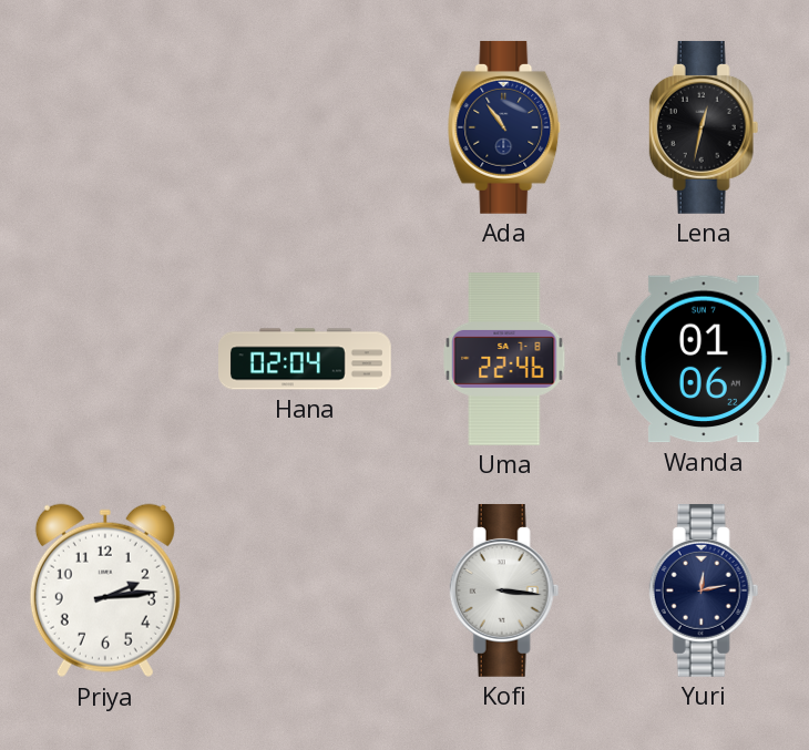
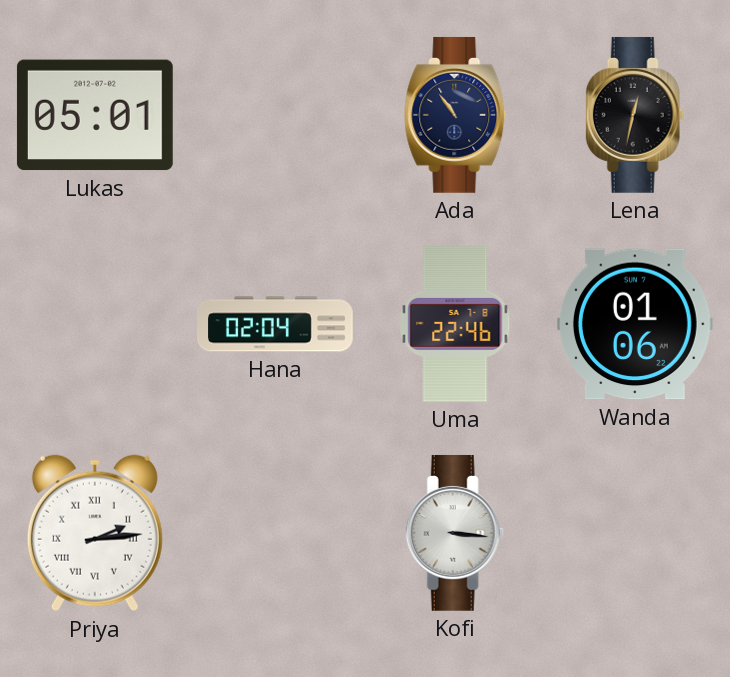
Lukas: none -> 05:01
Priya numerals: Arabic -> Roman
Yuri: 12:13 -> none
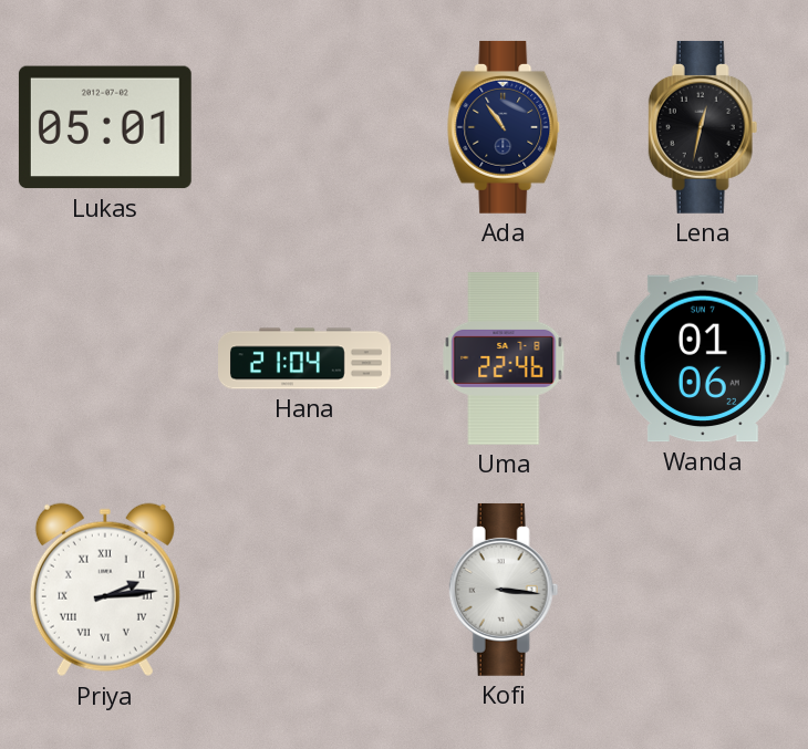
Hana: 02:04 -> 21:04
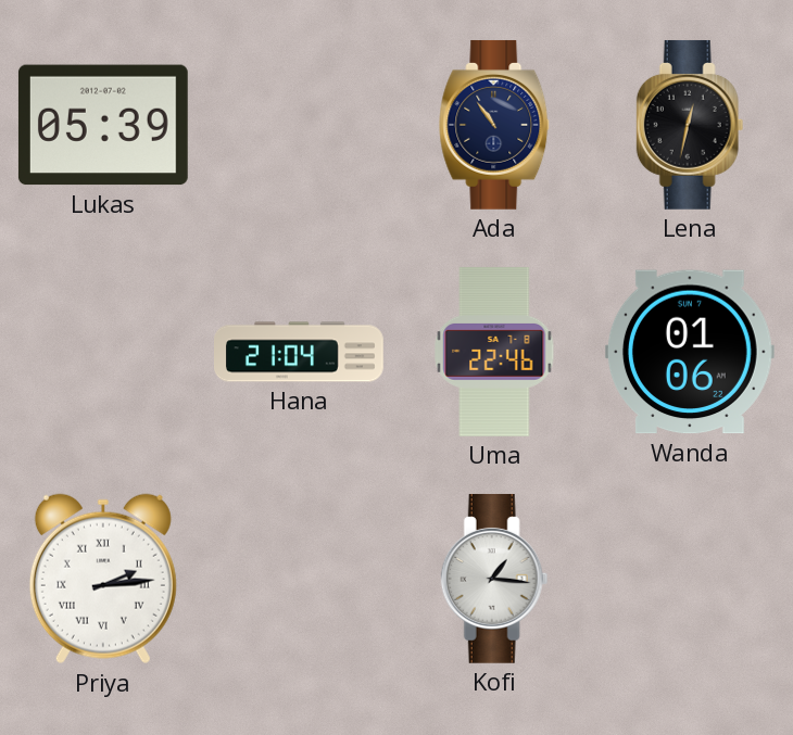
Lukas: 05:01 -> 05:39
Kofi: 3:16 -> 1:16
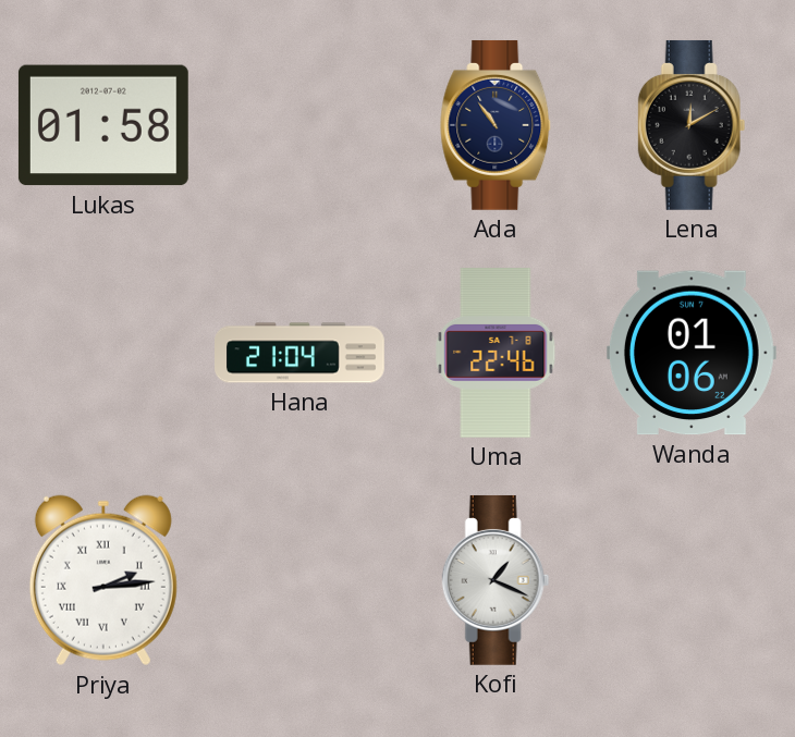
Lukas: 05:39 -> 01:58
Lena: 12:32 -> 12:10
Kofi: 1:16 -> 1:19
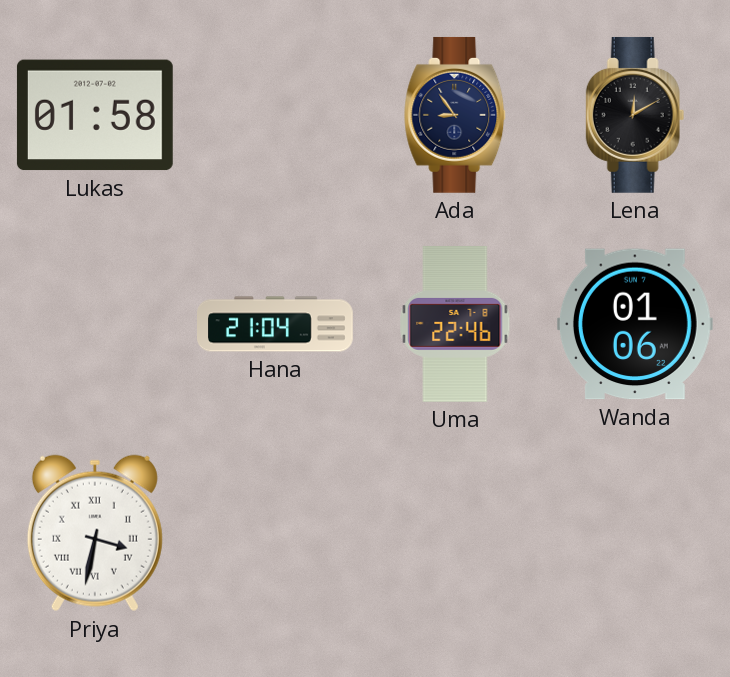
Ada: 10:54 -> 8:54
Priya: 2:14 -> 3:32
Kofi: 1:19 -> none
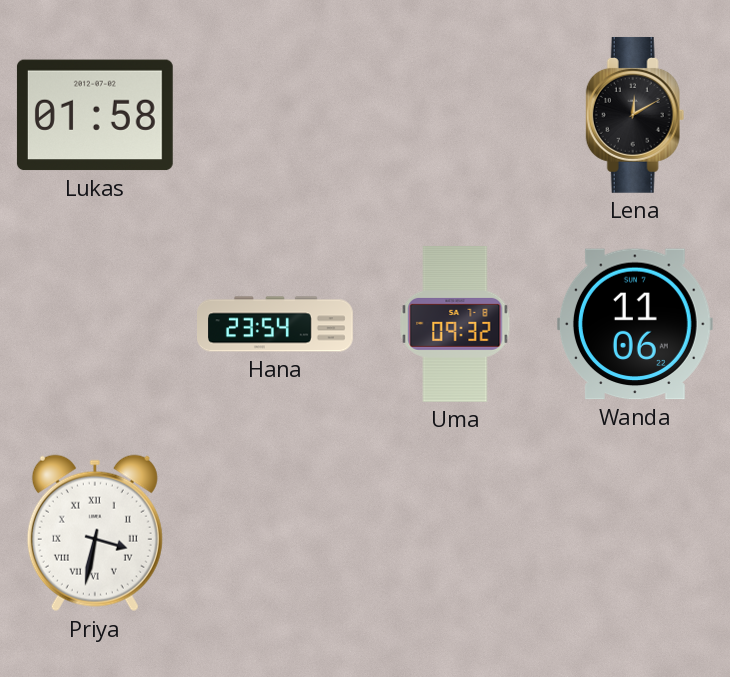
Ada: 8:54 -> none
Hana: 21:04 -> 23:54
Uma: 22:46 -> 09:32
Wanda: 01:06 -> 11:06
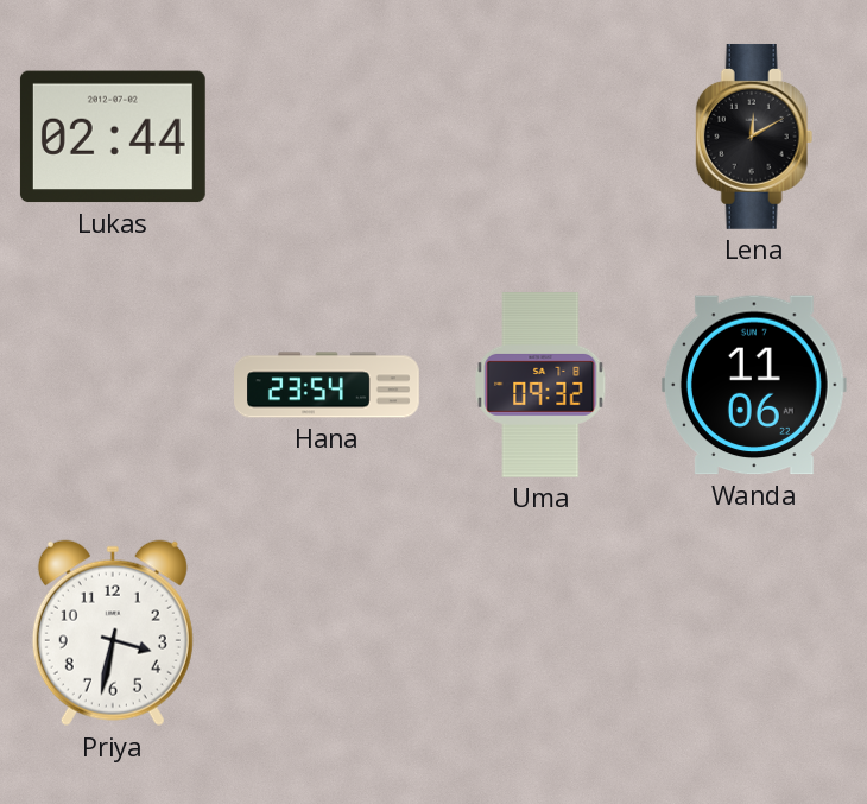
Lukas: 01:58 -> 02:44
Priya numerals: Roman -> Arabic
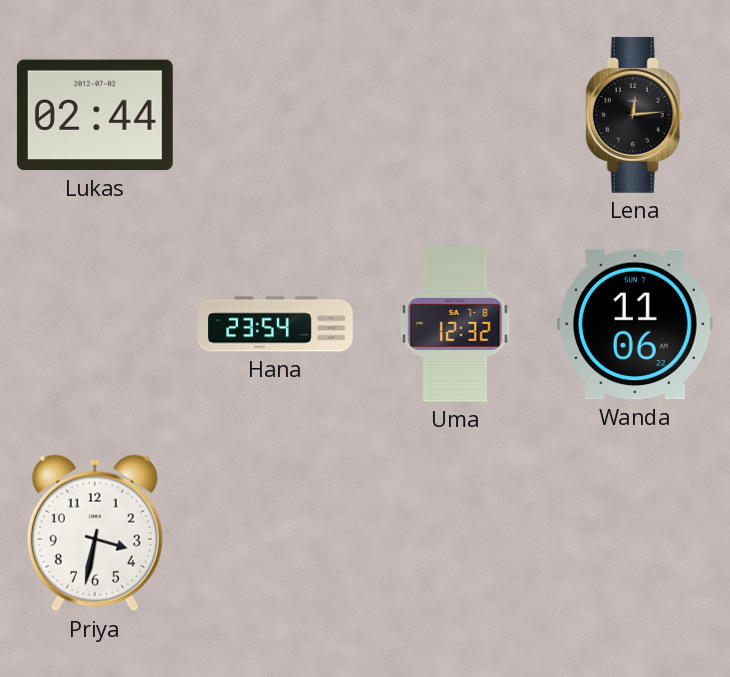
Lena: 12:10 -> 12:14
Uma: 09:32 -> 12:32
